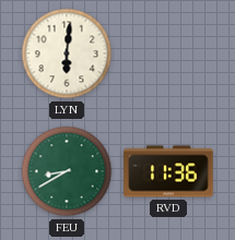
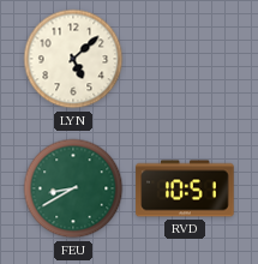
LYN: 6:01 -> 5:08
RVD: 11:36 -> 10:51
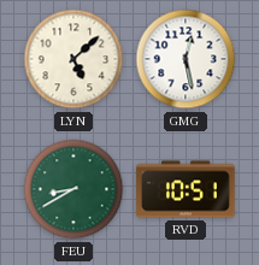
GMG: none -> 12:28
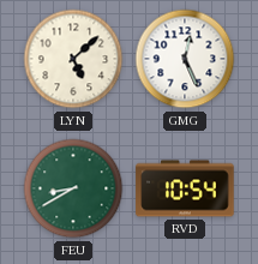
GMG: 12:28 -> 12:26
RVD: 10:51 -> 10:54
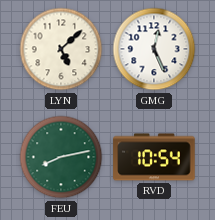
FEU: 8:40 -> 8:13
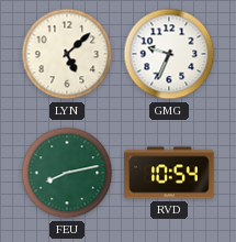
GMG: 12:26 -> 9:34
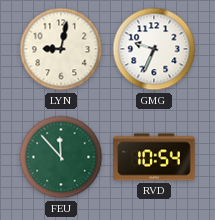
LYN: 5:08 -> 9:02
FEU: 8:13 -> 11:53
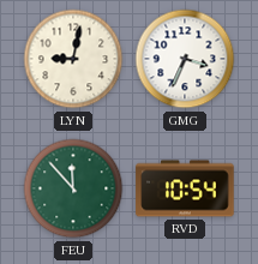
GMG: 9:34 -> 3:34
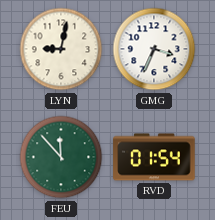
RVD: 10:54 -> 01:54
